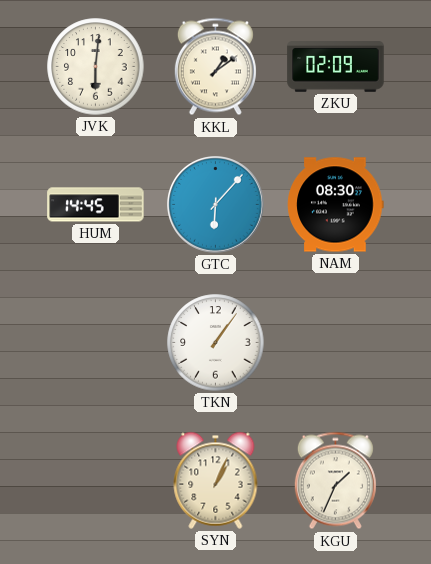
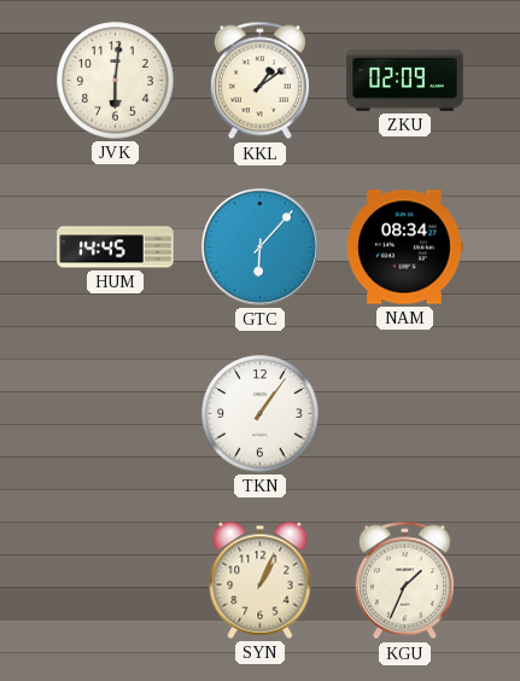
NAM: 08:30 -> 08:34
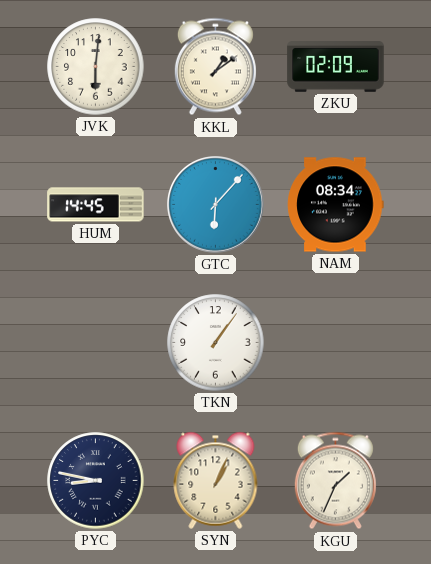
PYC: none -> 8:47
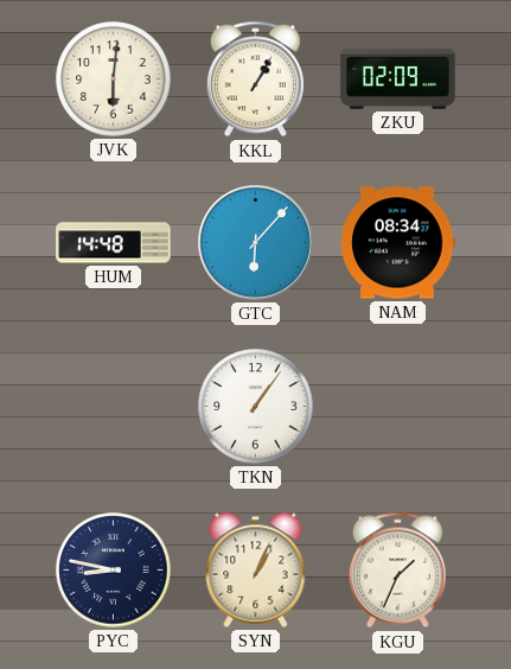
KKL: 1:09 -> 1:05
HUM: 14:45 -> 14:48
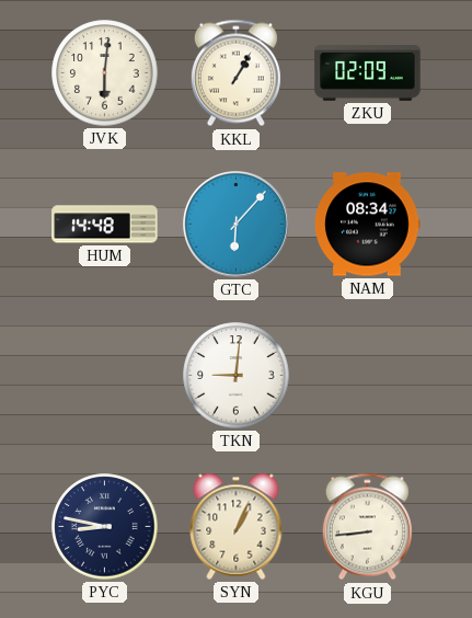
TKN: 1:06 -> 9:01
KGU: 1:34 -> 8:44
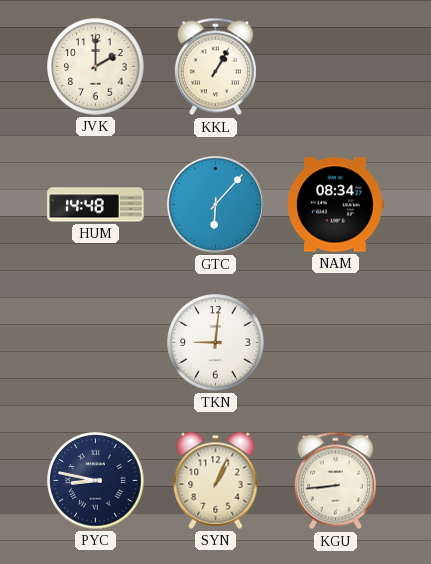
JVK: 6:01 -> 2:00
ZKU: 02:09 -> none
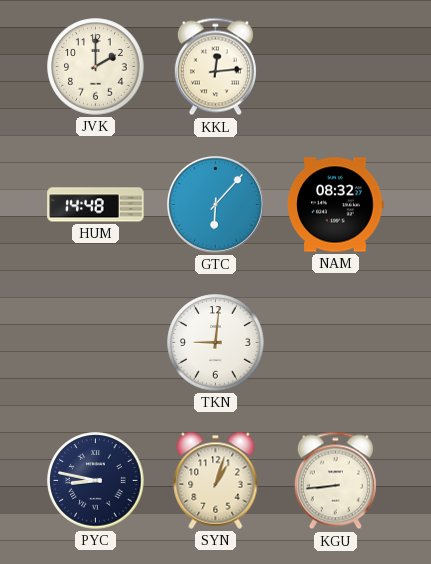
KKL: 1:05 -> 12:14
NAM: 08:34 -> 08:32
SYN: 1:04 -> 1:03
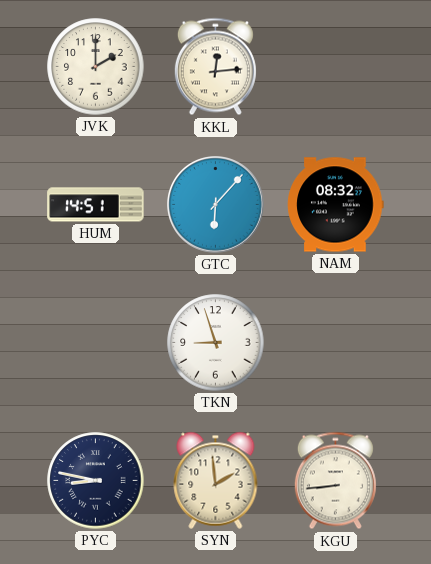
HUM: 14:48 -> 14:51
TKN: 9:01 -> 8:57
SYN: 1:03 -> 1:59
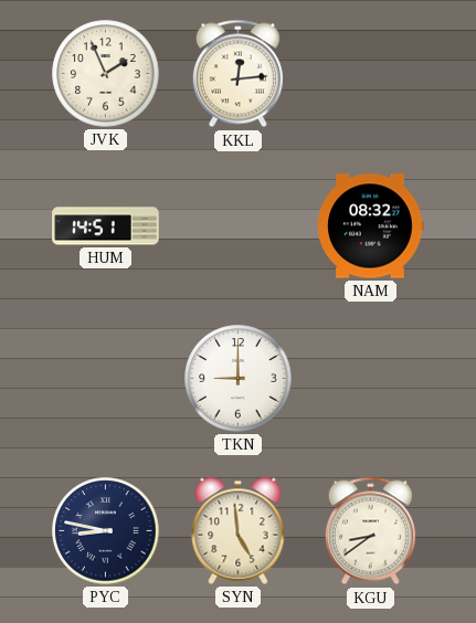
JVK: 2:00 -> 1:56
GTC: 6:07 -> none
TKN: 8:57 -> 9:00
SYN: 1:59 -> 4:59
KGU: 8:44 -> 8:39
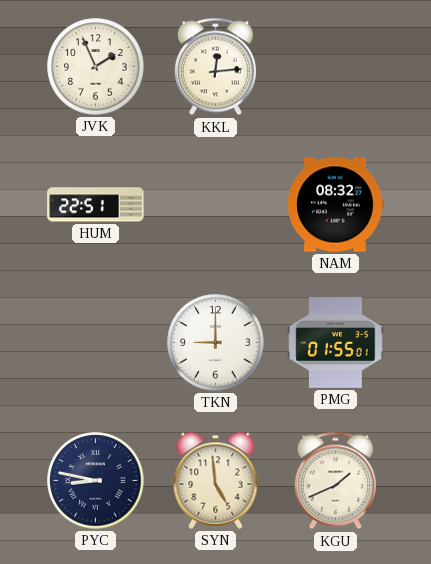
HUM: 14:51 -> 22:51
PMG: none -> 01:55
KGU: 8:39 -> 1:41
